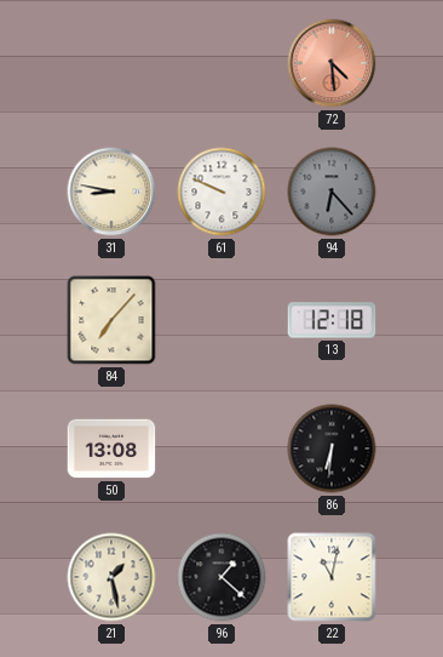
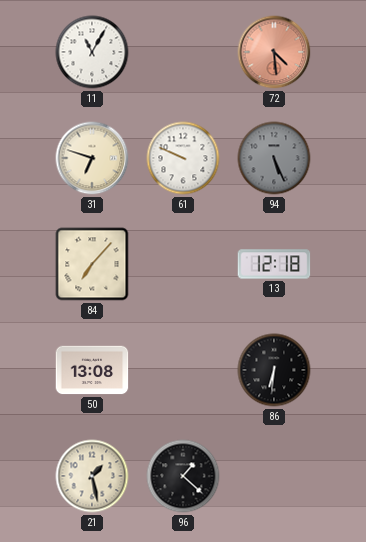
11: none -> 11:05
31: 8:47 -> 6:48
94: 6:23 -> 5:26
22: 11:02 -> none
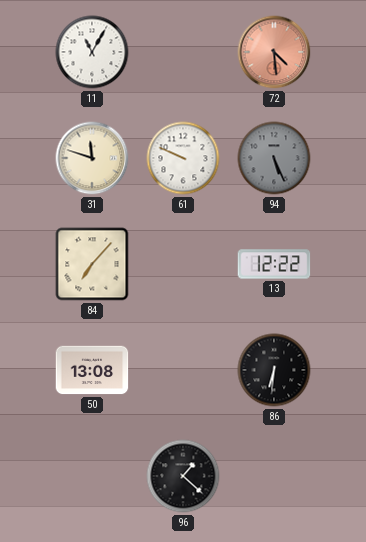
31: 6:48 -> 11:48
13: 12:18 -> 12:22
21: 1:28 -> none
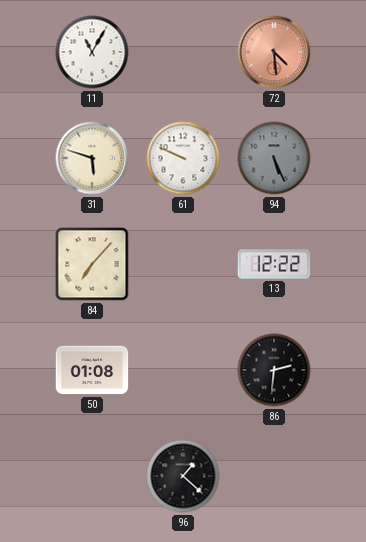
31: 11:48 -> 5:48
50: 13:08 -> 01:08
86: 6:31 -> 2:31
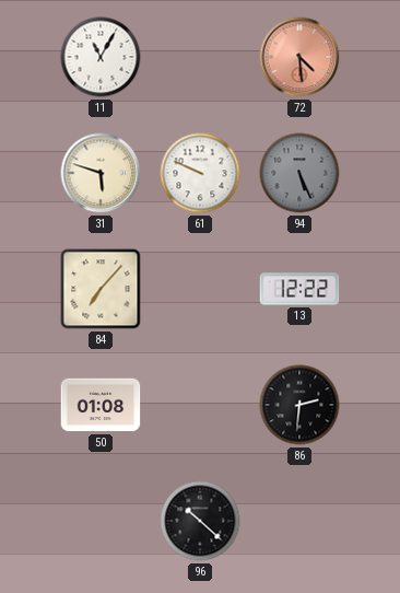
96: 1:22 -> 10:22
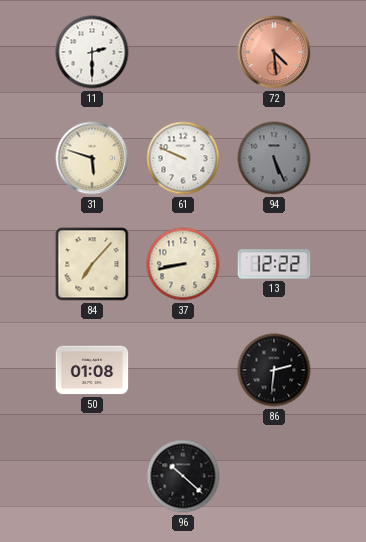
11: 11:05 -> 2:30
37: none -> 8:43
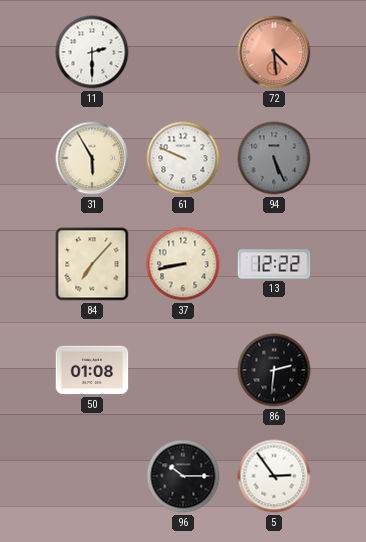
31: 5:48 -> 5:55
96: 10:22 -> 10:15
5: none -> 2:54
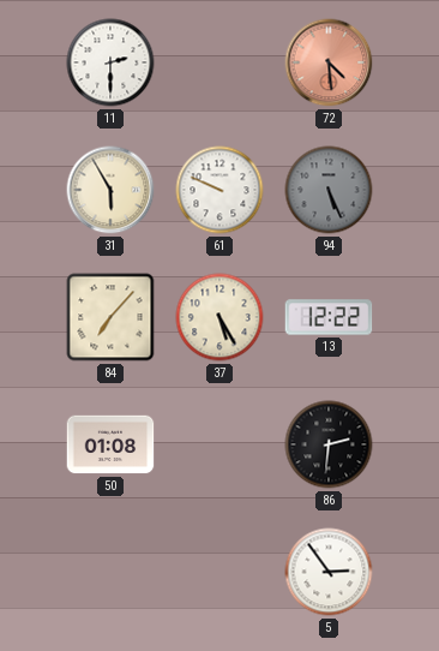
37: 8:43 -> 5:25
96: 10:15 -> none
